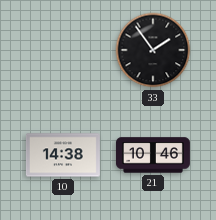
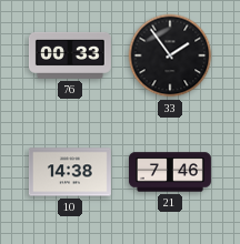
76: none -> 00:33
21: 10:46 -> 7:46
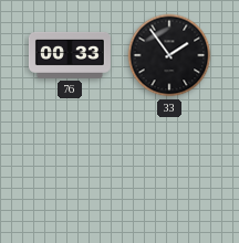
10: 14:38 -> none
21: 7:46 -> none
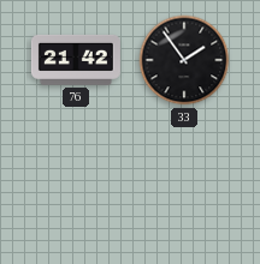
76: 00:33 -> 21:42
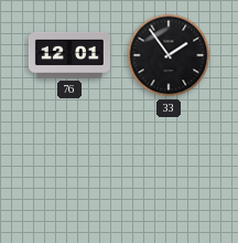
76: 21:42 -> 12:01
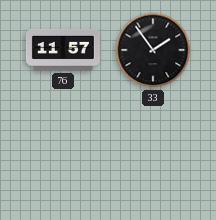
76: 12:01 -> 11:57
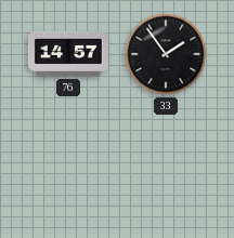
76: 11:57 -> 14:57
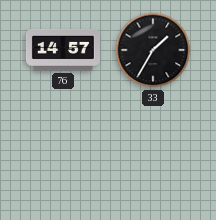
33: 1:54 -> 1:35
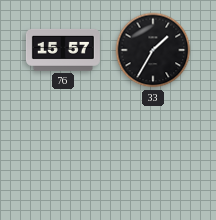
76: 14:57 -> 15:57
